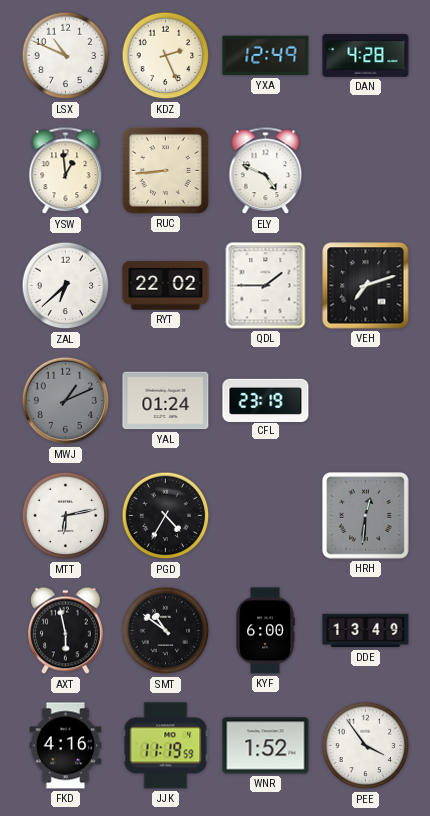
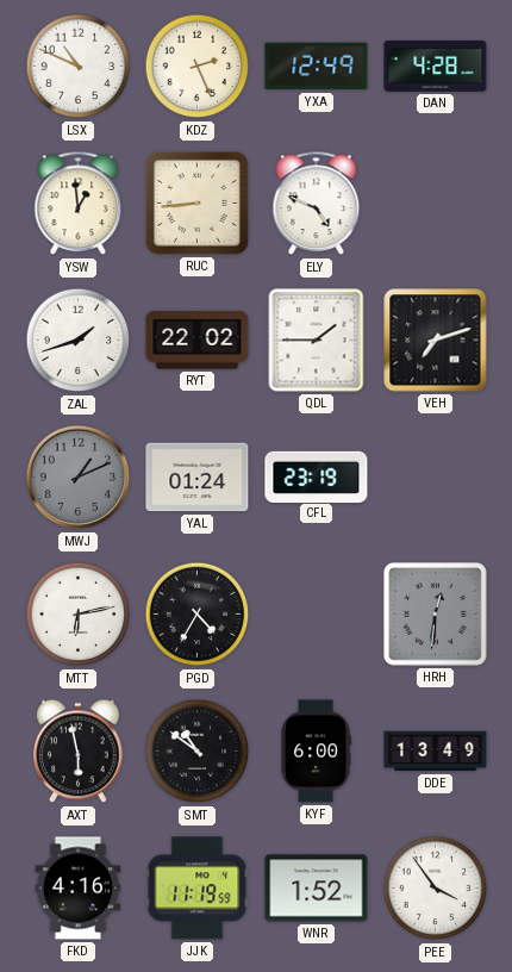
ZAL: 6:38 -> 1:42
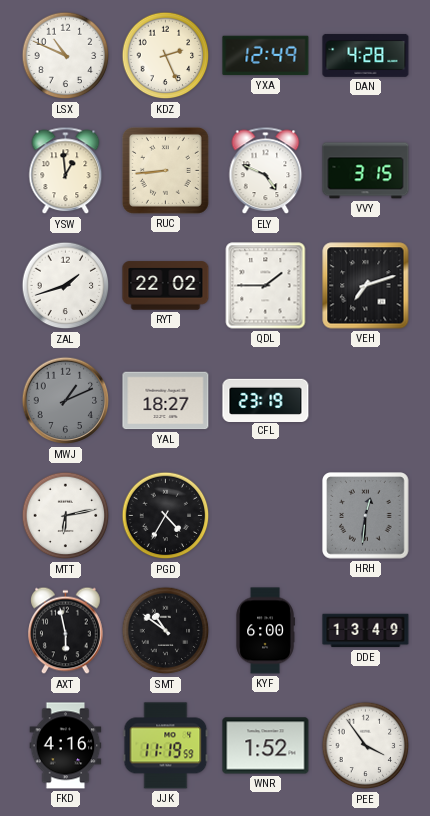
VVY: none -> 3:15
YAL: 01:24 -> 18:27
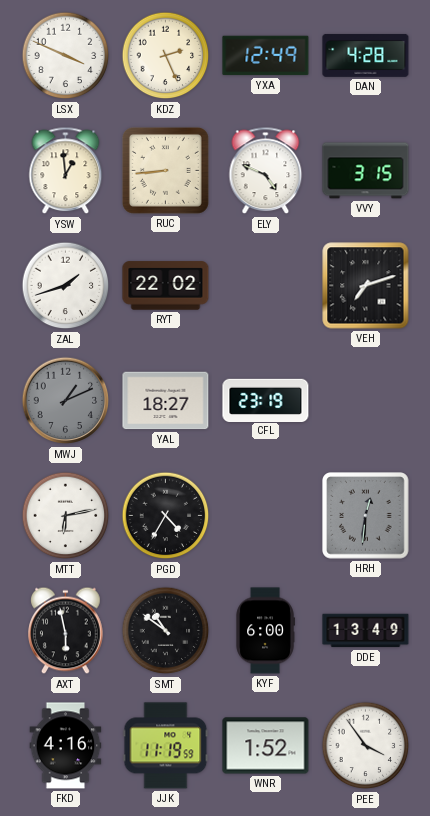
LSX: 10:49 -> 3:49
QDL: 1:45 -> none
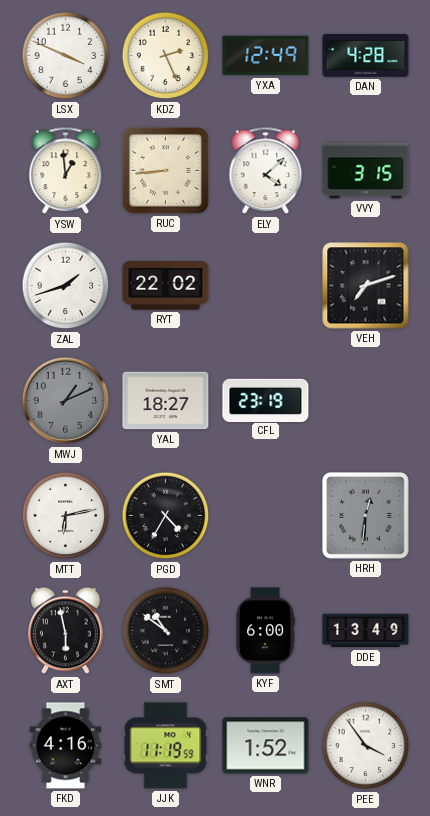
ELY: 4:49 -> 4:08
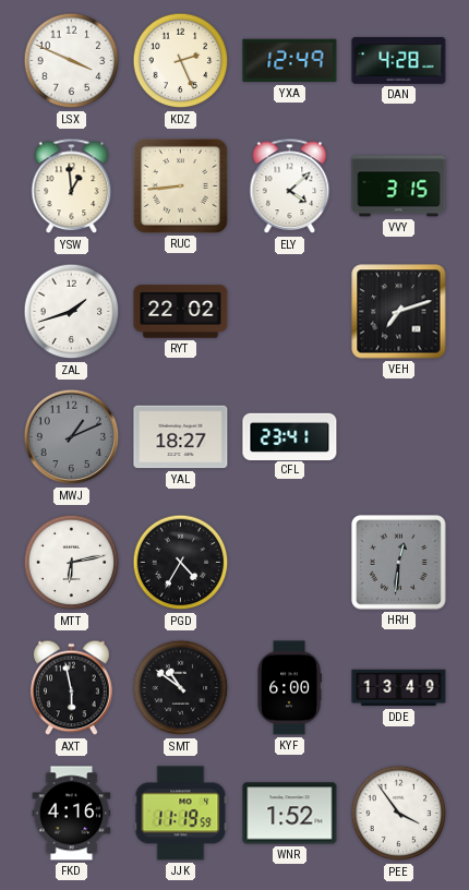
CFL: 23:19 -> 23:41
